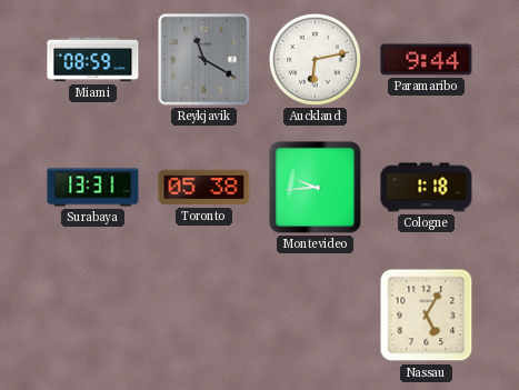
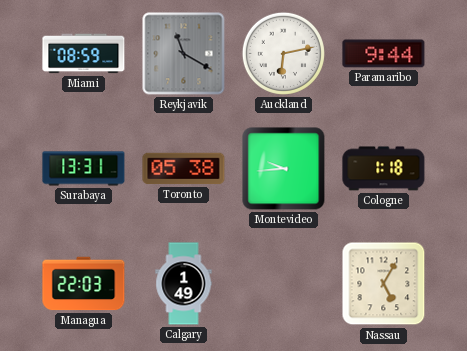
Managua: none -> 22:03
Calgary: none -> 1:49
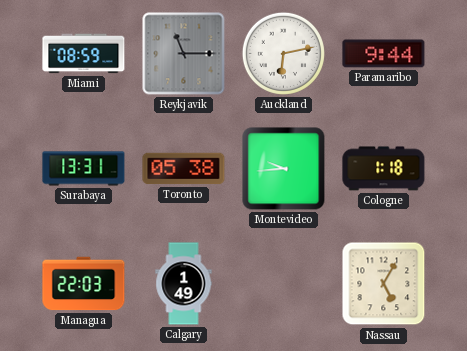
Reykjavik: 11:20 -> 11:15
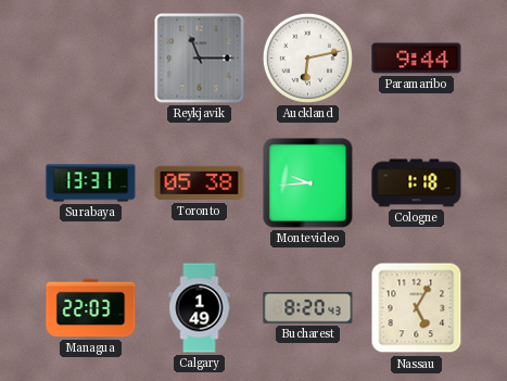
Miami: 08:59 -> none
Bucharest: none -> 8:20
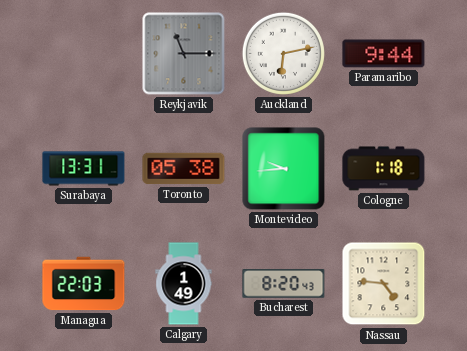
Nassau: 5:05 -> 4:46
